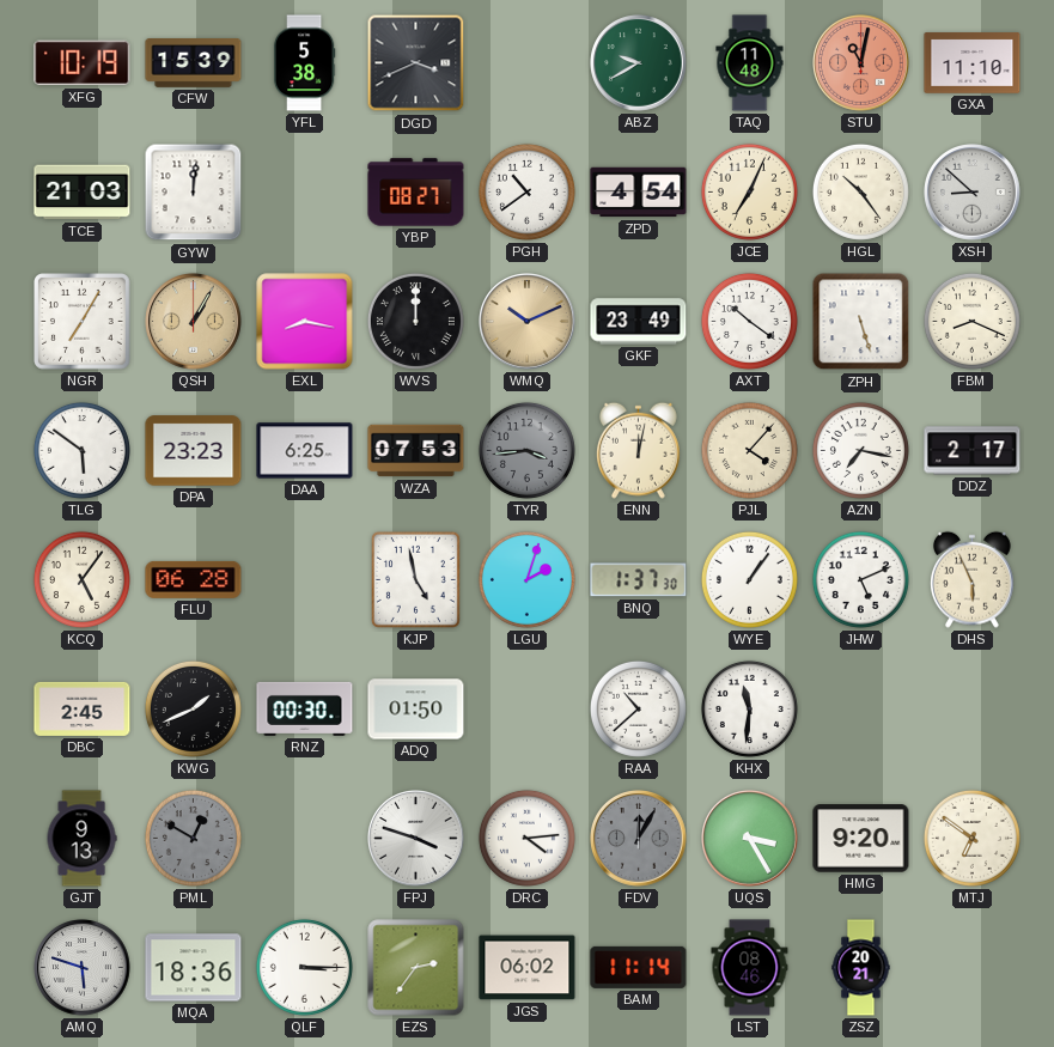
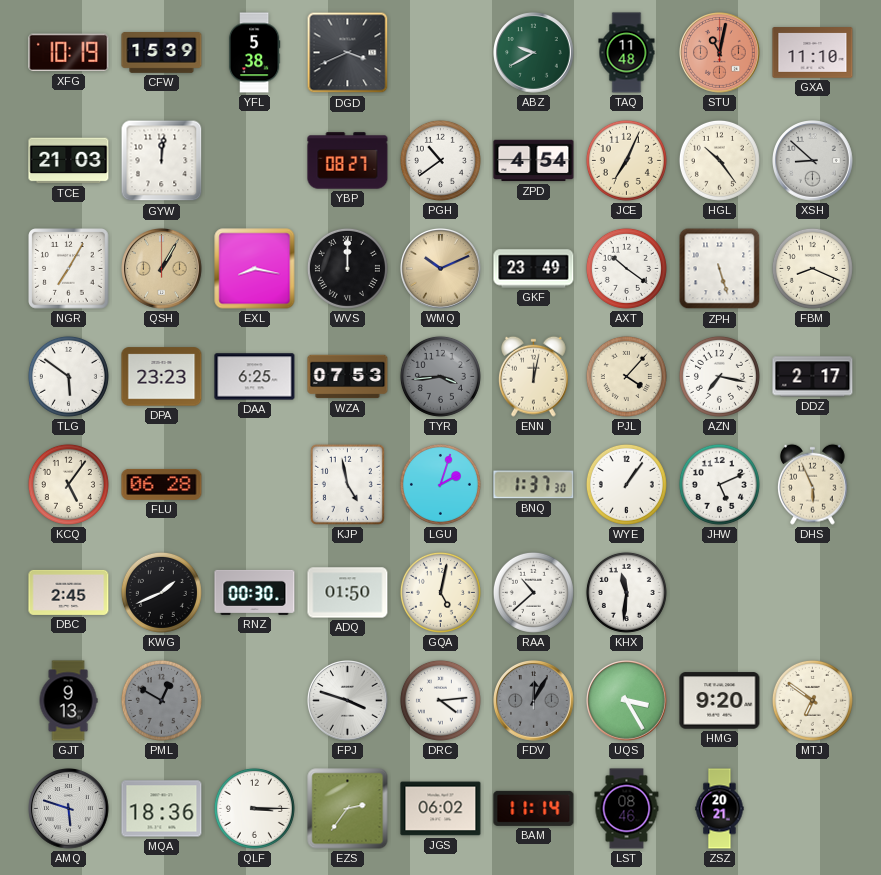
GQA: none -> 5:02
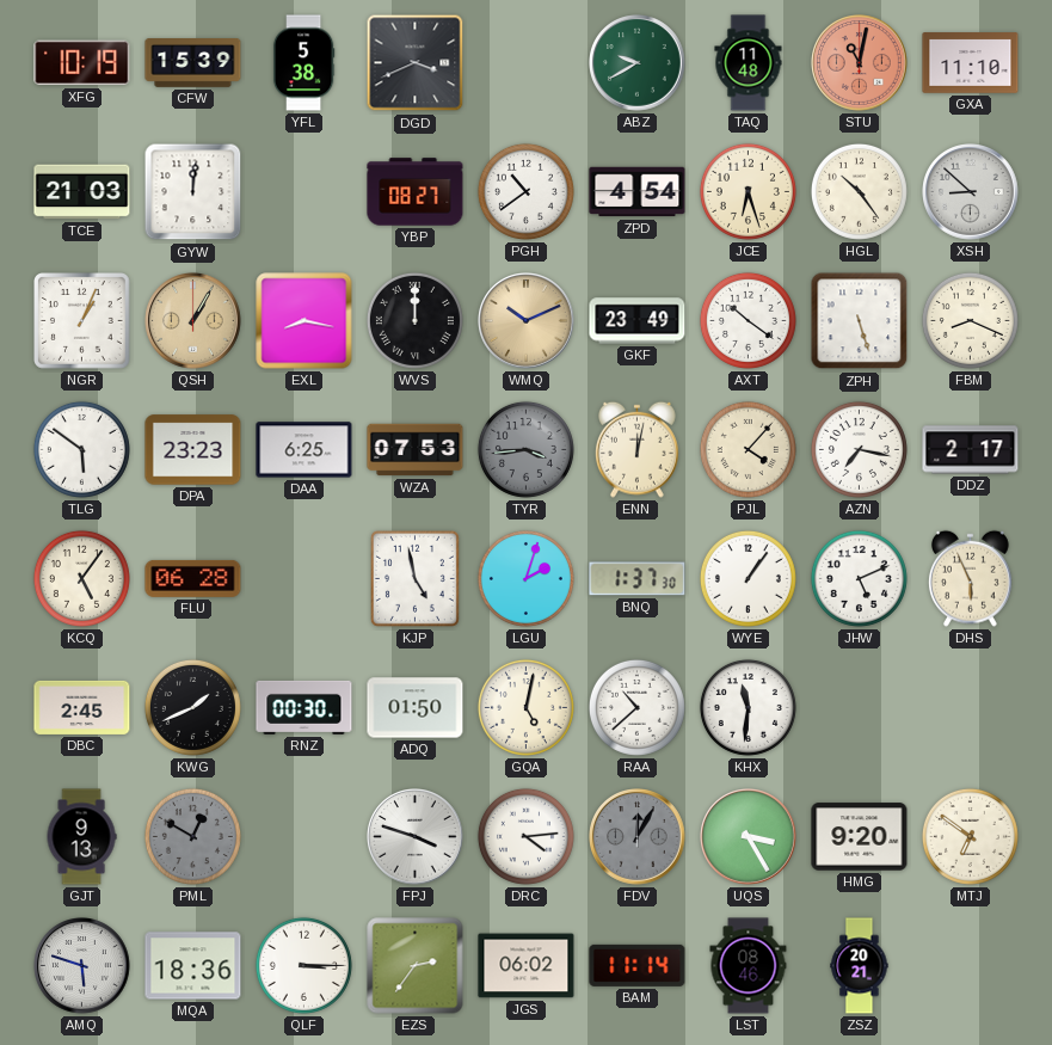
JCE: 7:04 -> 6:27
NGR: 7:05 -> 1:04
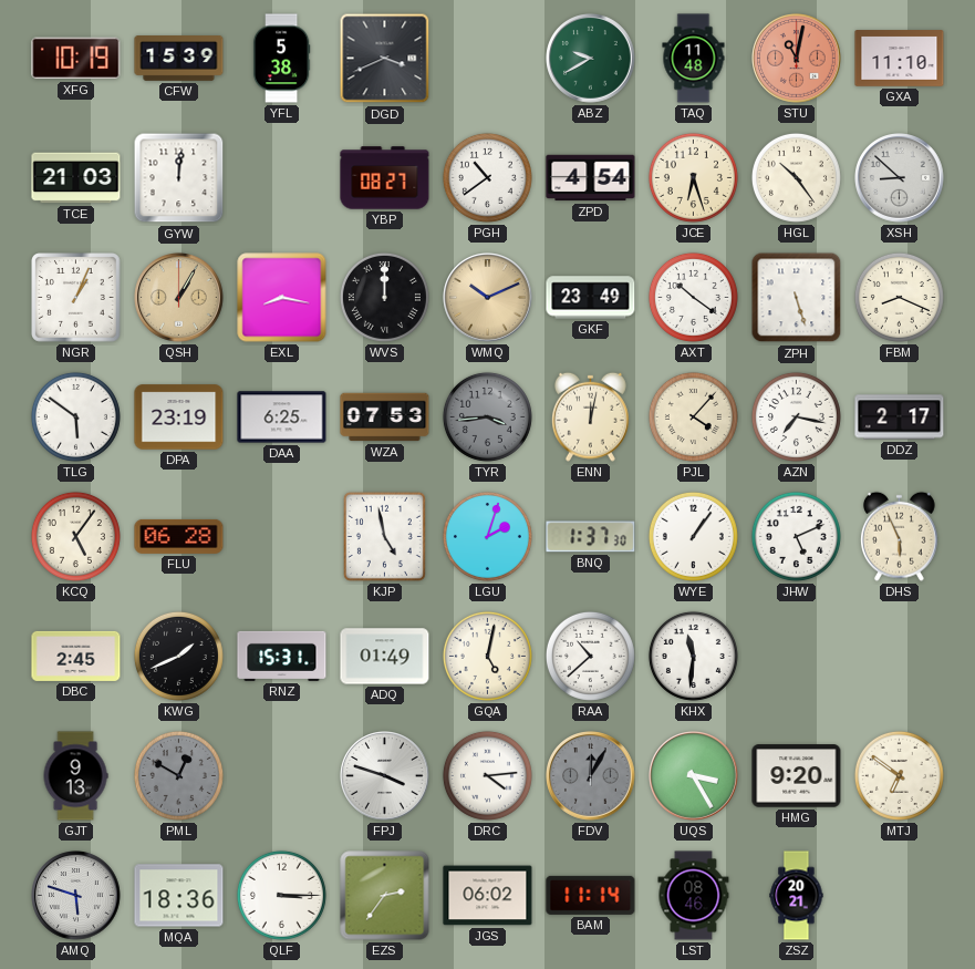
DPA: 23:23 -> 23:19
RNZ: 00:30 -> 15:31
ADQ: 01:50 -> 01:49
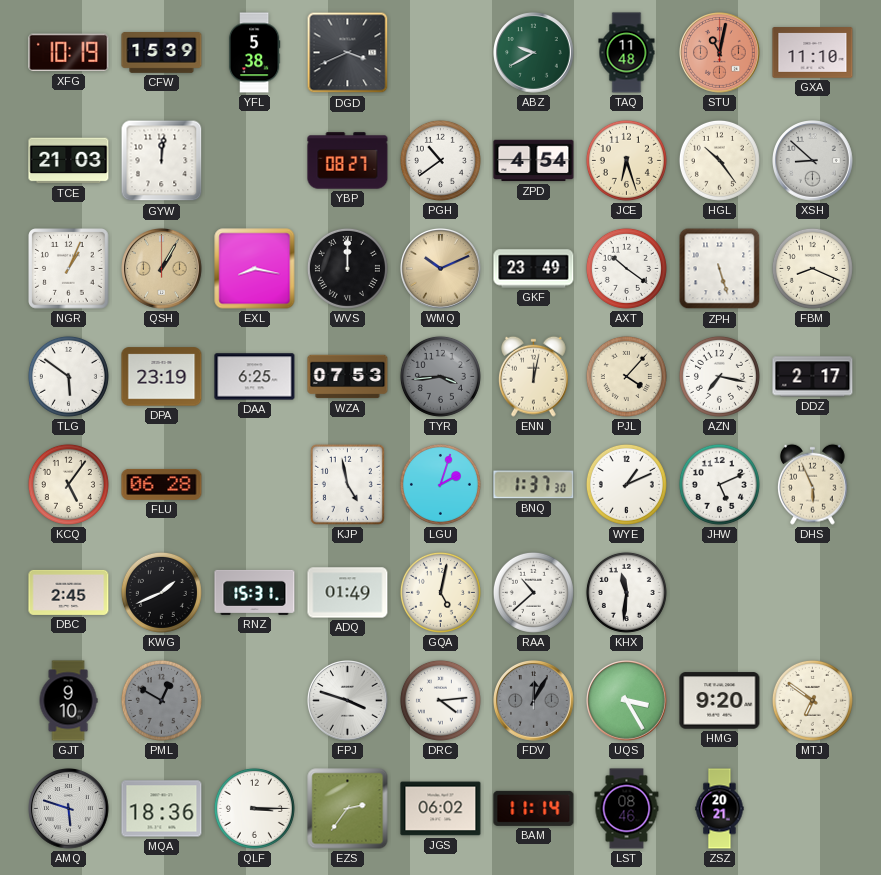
WYE: 1:06 -> 1:11
GJT: 9:13 -> 9:10
